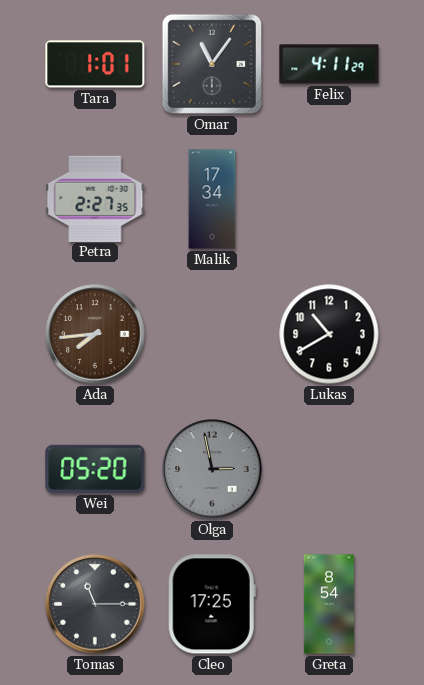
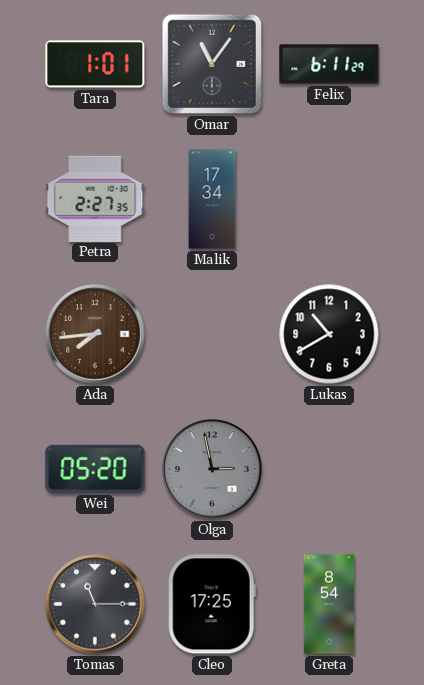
Felix: 4:11 -> 6:11
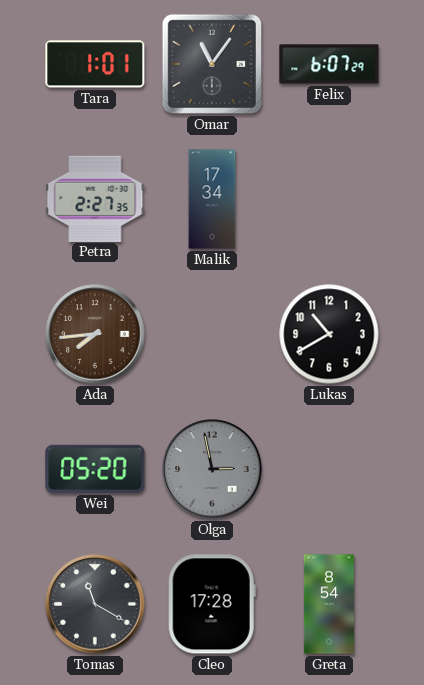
Felix: 6:11 -> 6:07
Tomas: 11:15 -> 11:20
Cleo: 17:25 -> 17:28
